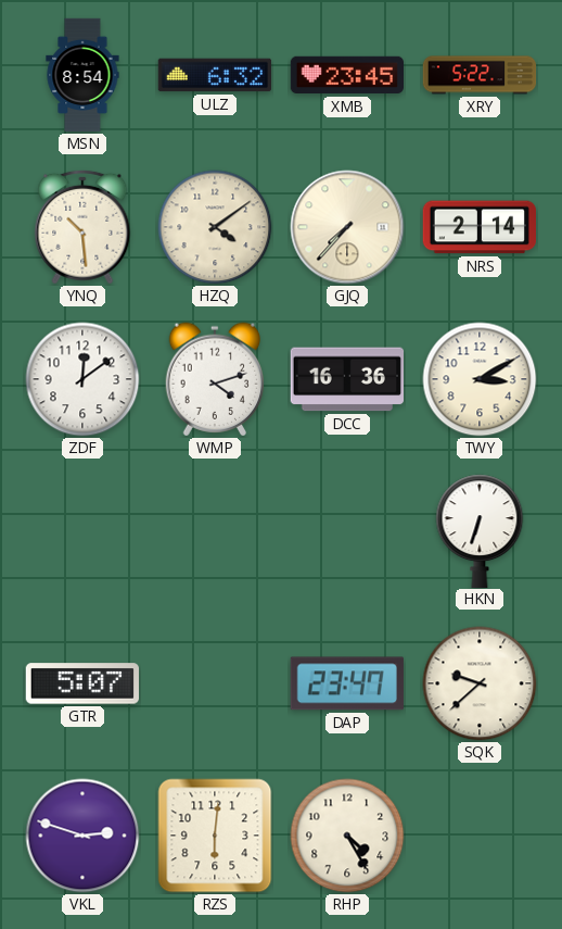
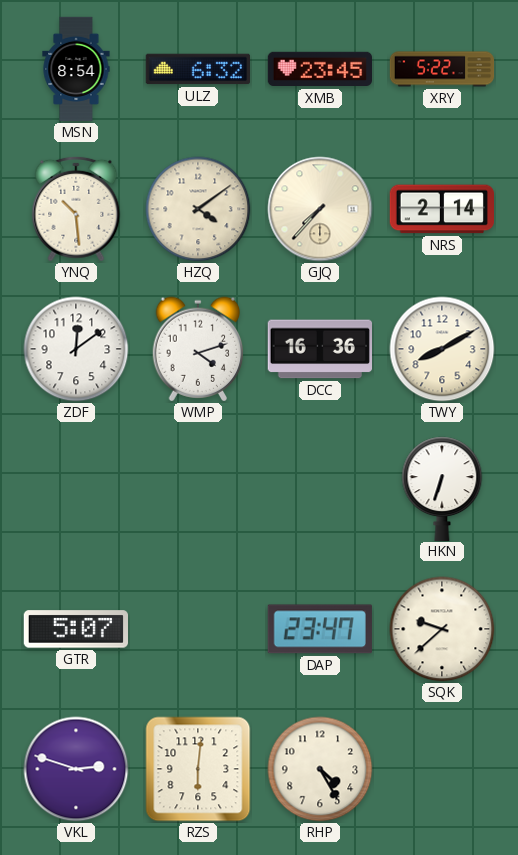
TWY: 3:10 -> 8:10
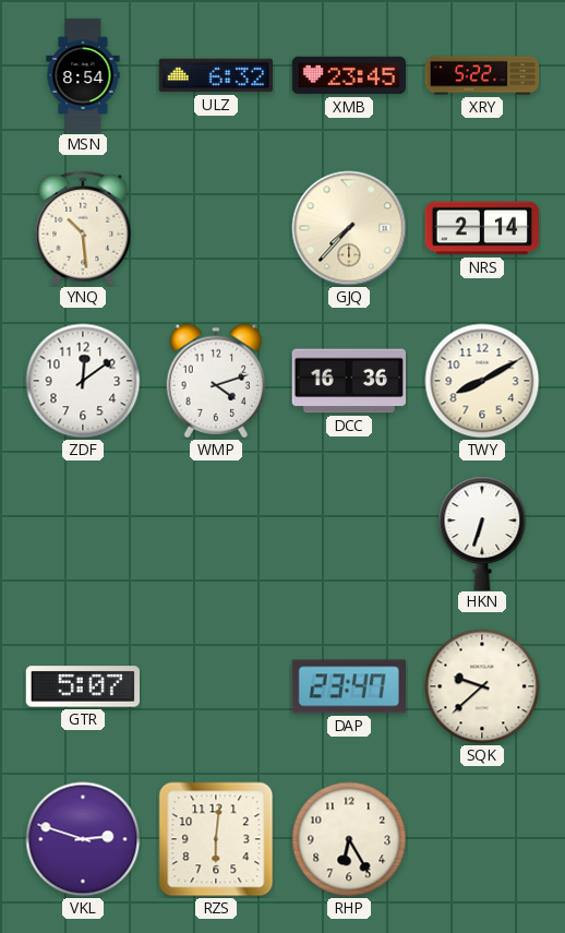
HZQ: 4:09 -> none
RHP: 4:25 -> 6:25
